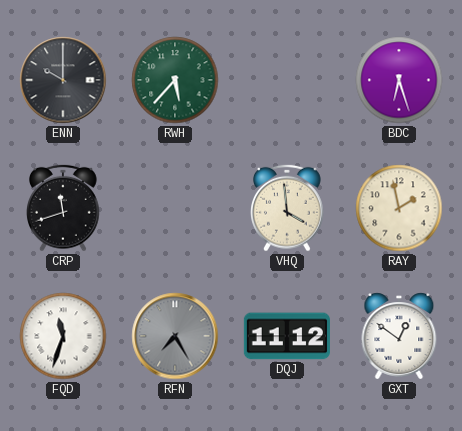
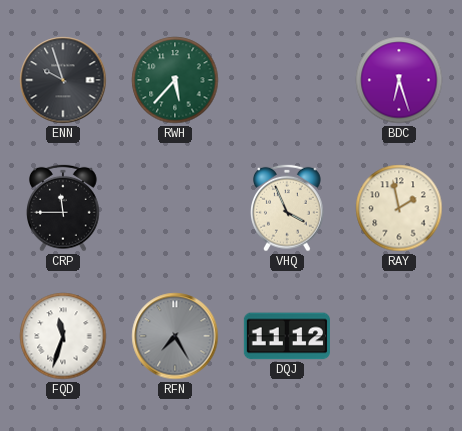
ENN: 10:00 -> 9:57
CRP: 11:42 -> 11:45
VHQ: 3:59 -> 3:56
GXT: 12:51 -> none
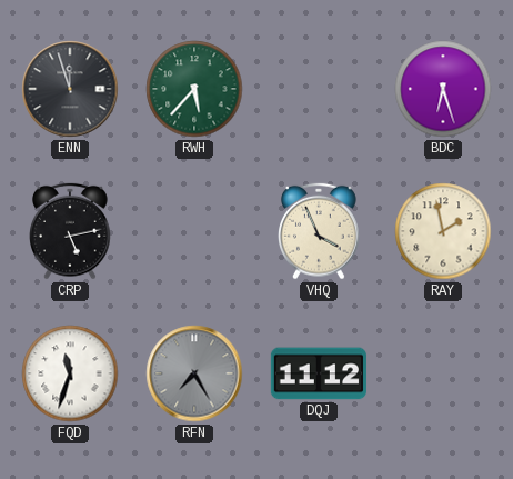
ENN: 9:57 -> 11:57
CRP: 11:45 -> 5:13
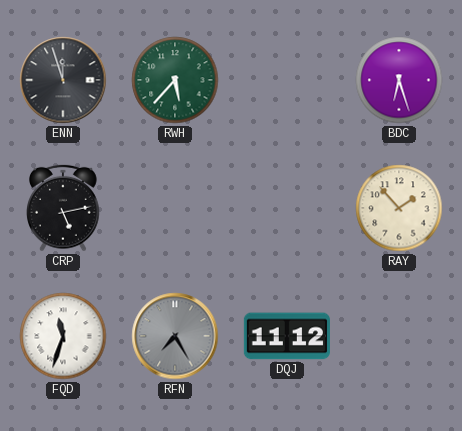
VHQ: 3:56 -> none
RAY: 1:58 -> 1:53
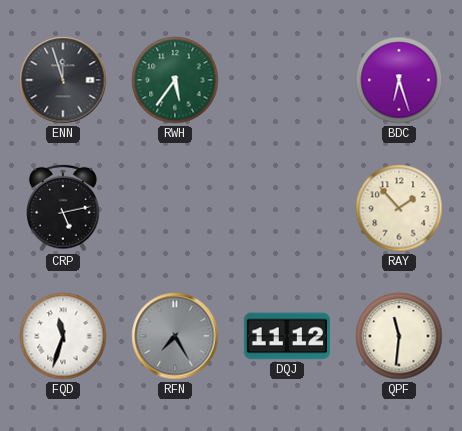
RWH: 5:37 -> 5:36
QPF: none -> 11:31
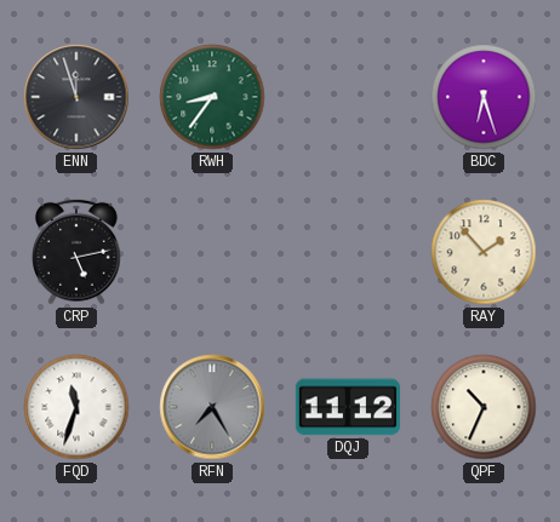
RWH: 5:36 -> 8:36
QPF: 11:31 -> 10:34
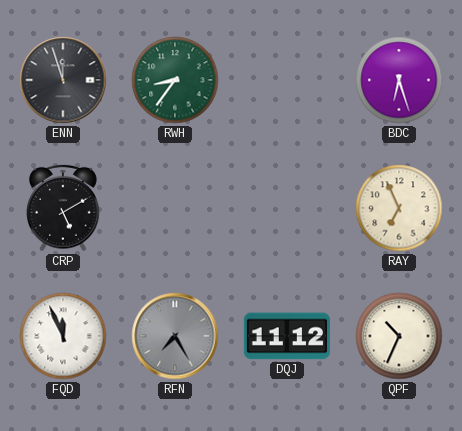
CRP: 5:13 -> 5:10
RAY: 1:53 -> 6:56
FQD: 11:33 -> 11:56
